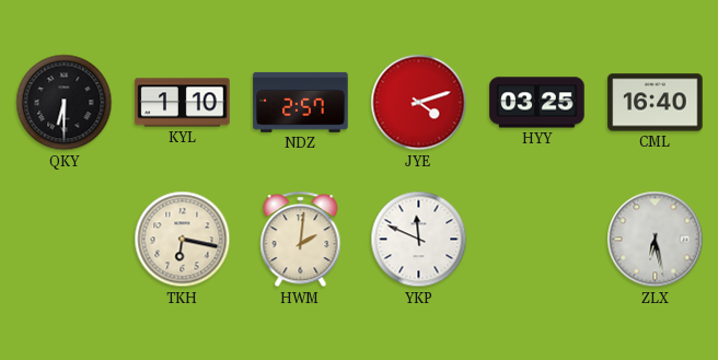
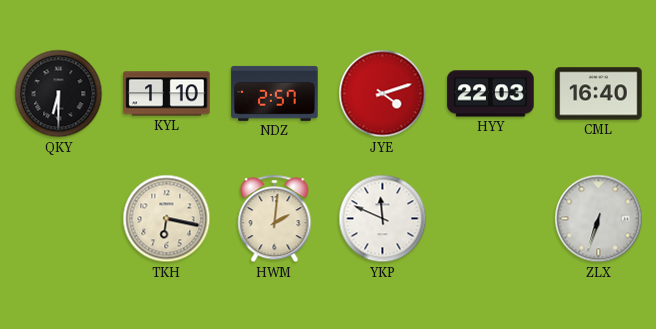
HYY: 03:25 -> 22:03
ZLX: 6:28 -> 6:33
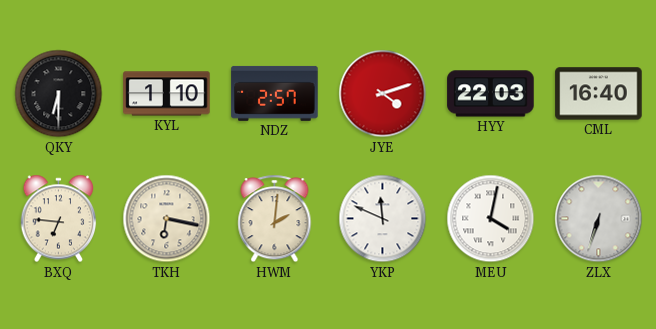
BXQ: none -> 6:46
MEU: none -> 4:02
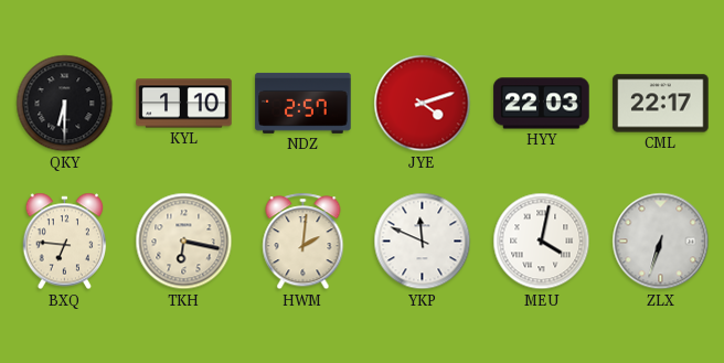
CML: 16:40 -> 22:17
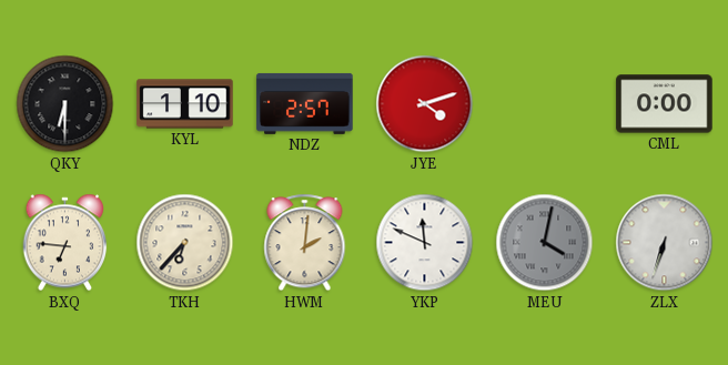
HYY: 22:03 -> none
CML: 22:17 -> 0:00
TKH: 6:17 -> 6:37
MEU dial: white -> grey
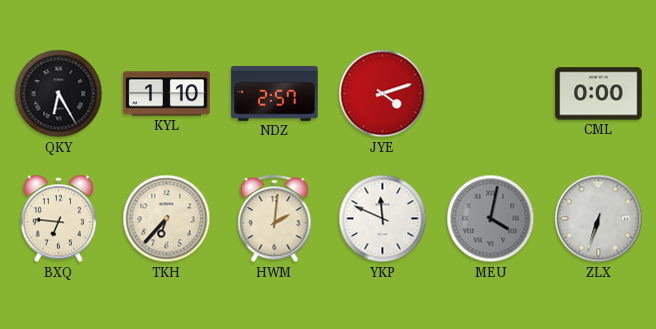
QKY: 6:30 -> 6:25
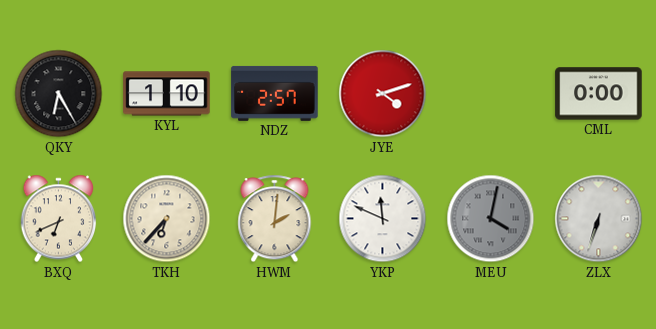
BXQ: 6:46 -> 6:41
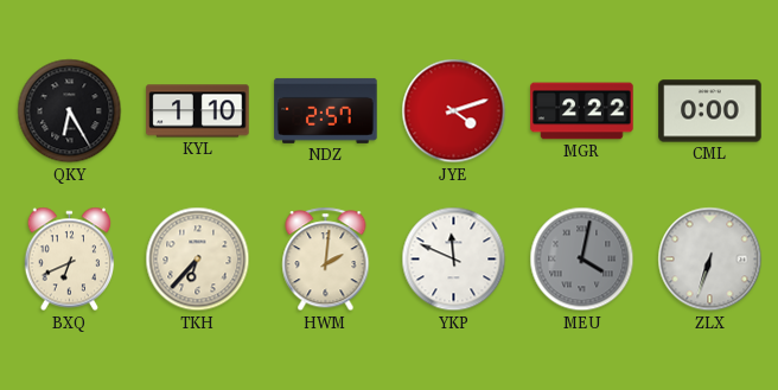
MGR: none -> 2:22
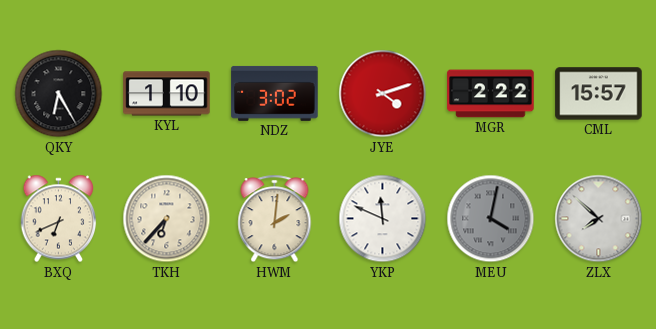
NDZ: 2:57 -> 3:02
CML: 0:00 -> 15:57
ZLX: 6:33 -> 7:52
